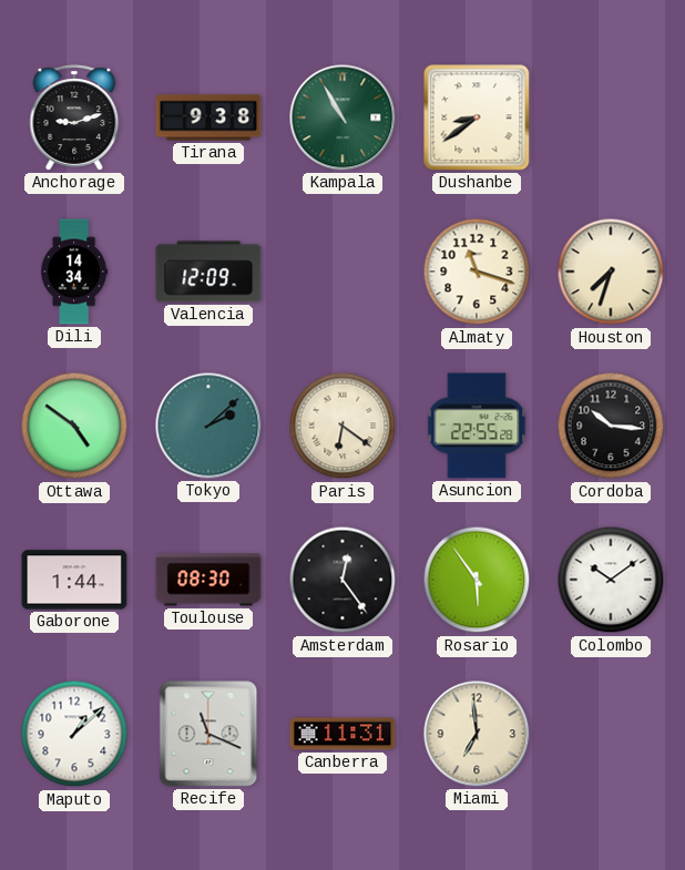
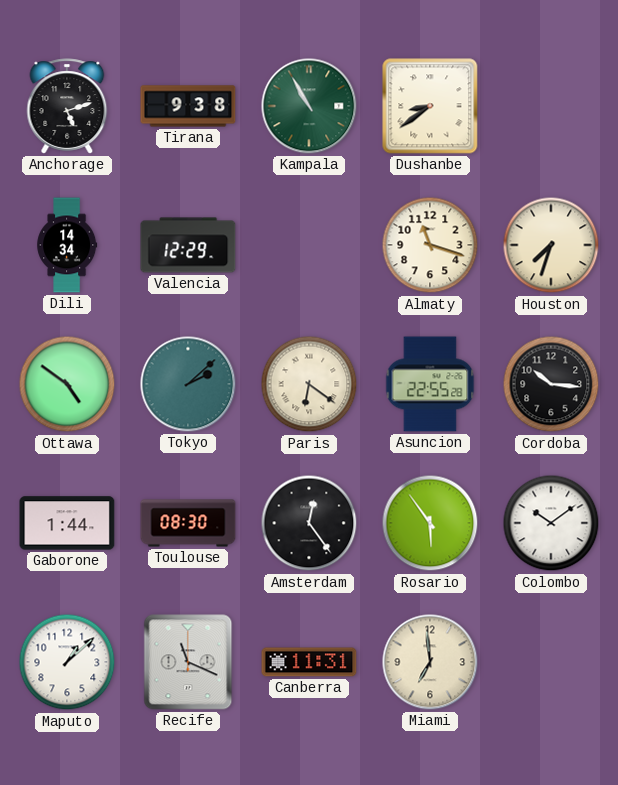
Anchorage: 9:12 -> 5:12
Valencia: 12:09 -> 12:29
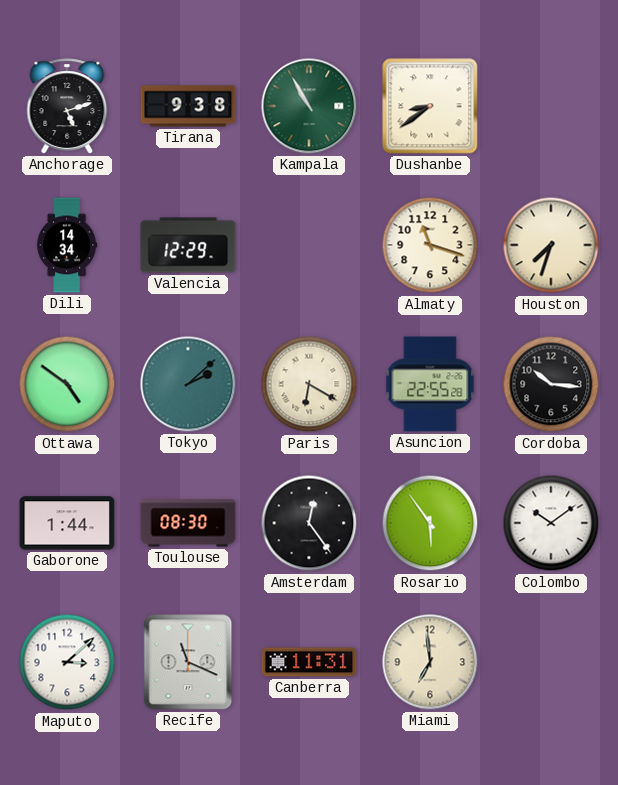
Paris: 6:21 -> 6:20
Maputo: 1:08 -> 3:08
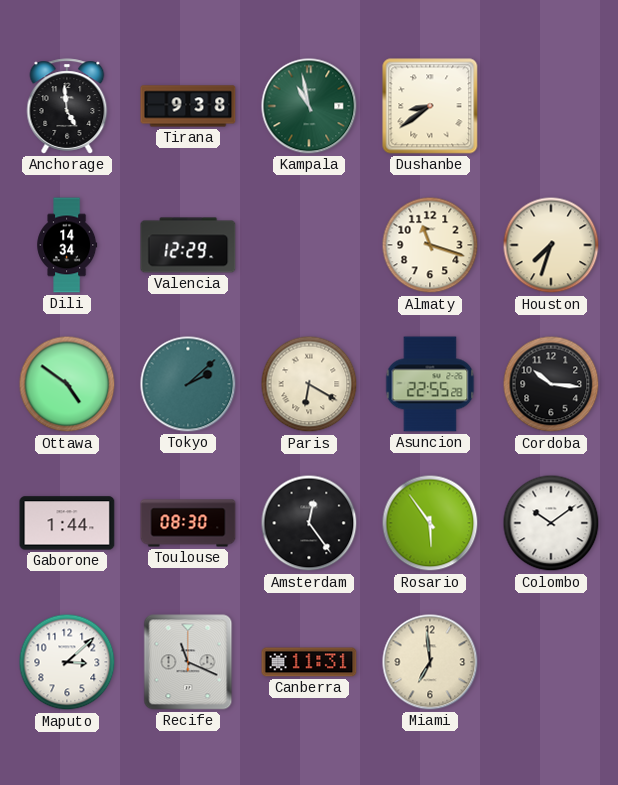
Anchorage: 5:12 -> 4:59
Kampala: 10:55 -> 10:58
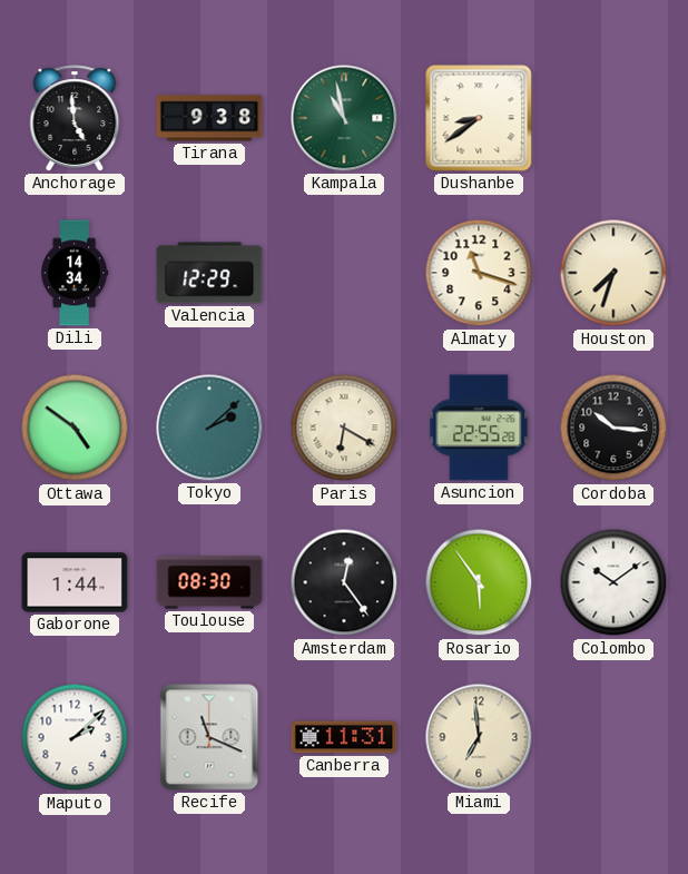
Maputo: 3:08 -> 2:08
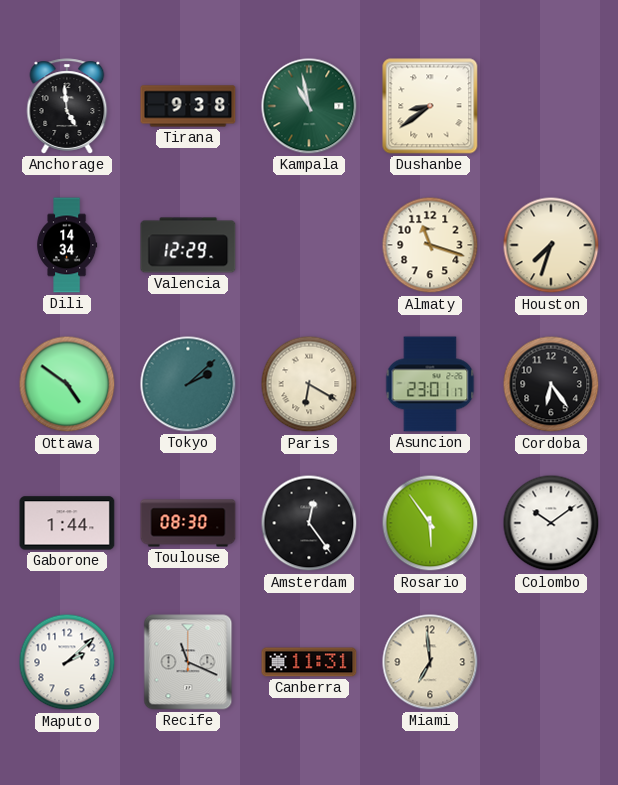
Asuncion: 22:55 -> 23:01
Cordoba: 10:16 -> 6:24
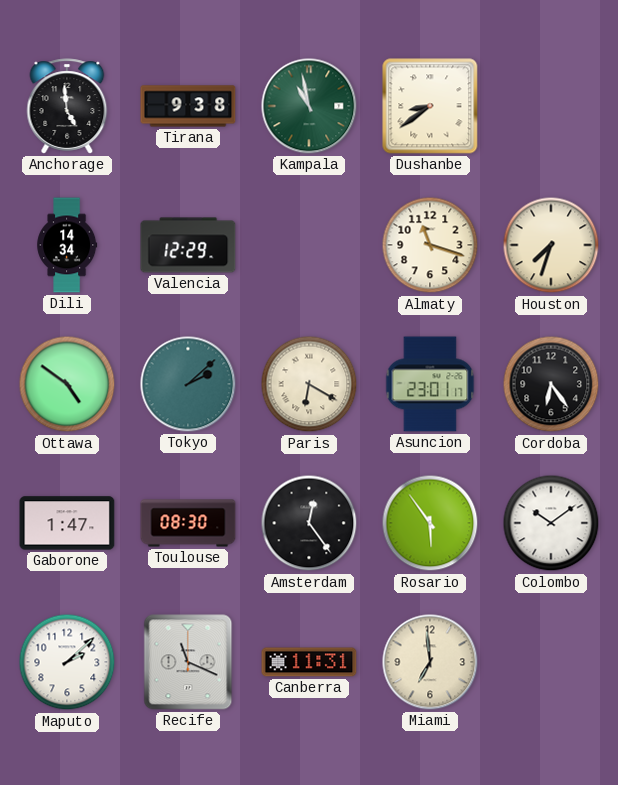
Gaborone: 1:44 -> 1:47
